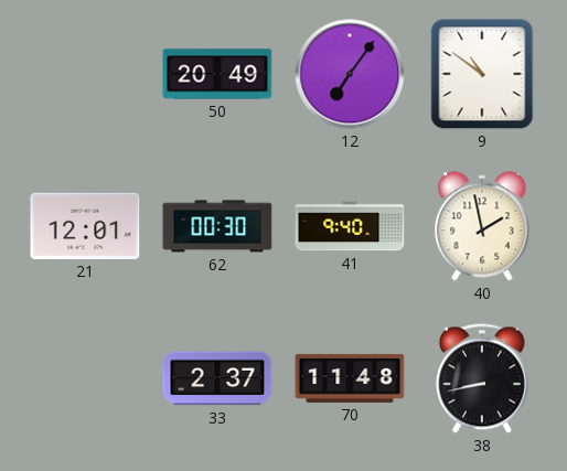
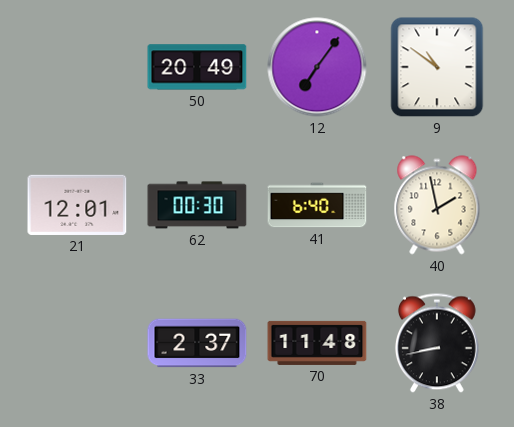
41: 9:40 -> 6:40
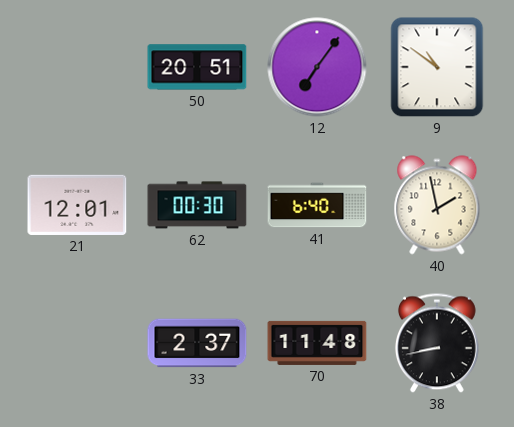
50: 20:49 -> 20:51
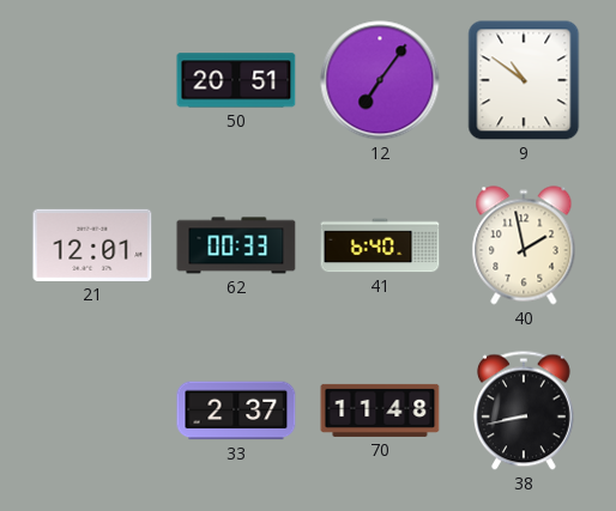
62: 00:30 -> 00:33
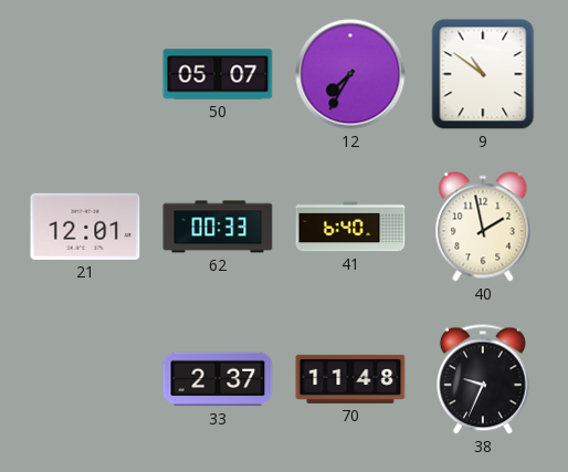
50: 20:51 -> 05:07
12: 7:06 -> 7:35
38: 8:43 -> 9:34
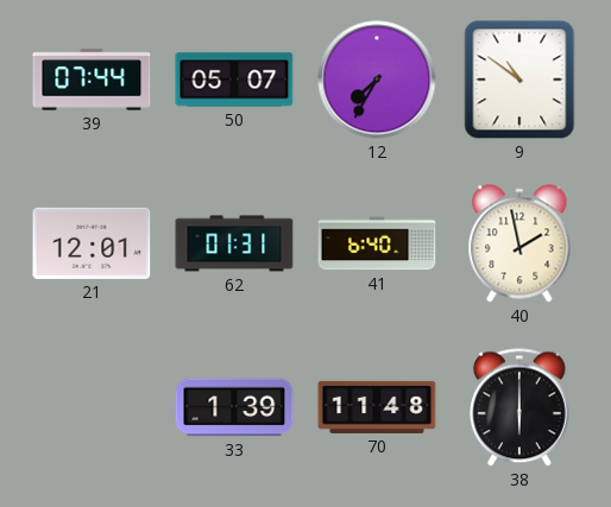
39: none -> 07:44
62: 00:33 -> 01:31
33: 2:37 -> 1:39
38: 9:34 -> 6:00
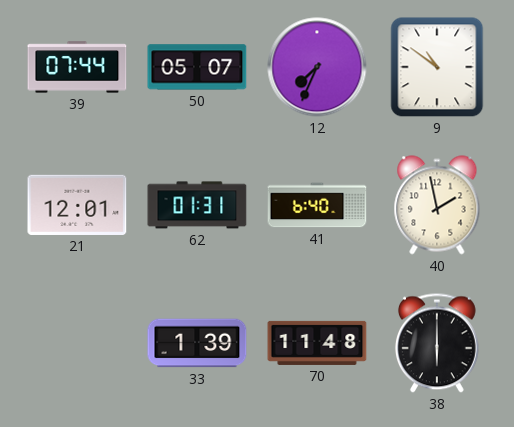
12: 7:35 -> 7:34
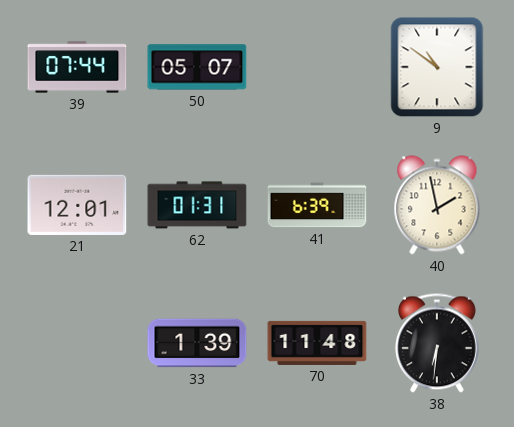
12: 7:34 -> none
41: 6:40 -> 6:39
38: 6:00 -> 6:31
